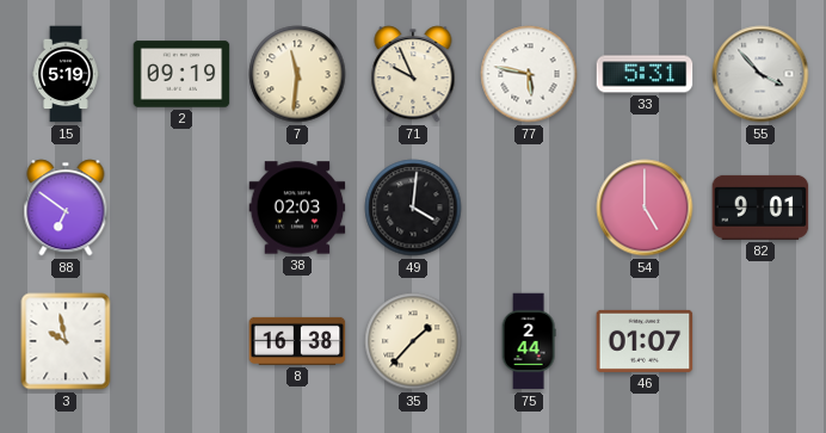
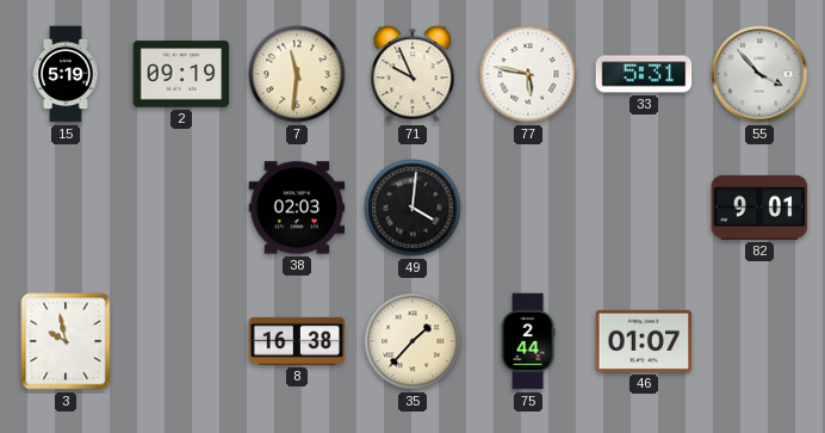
88: 6:51 -> none
54: 5:00 -> none
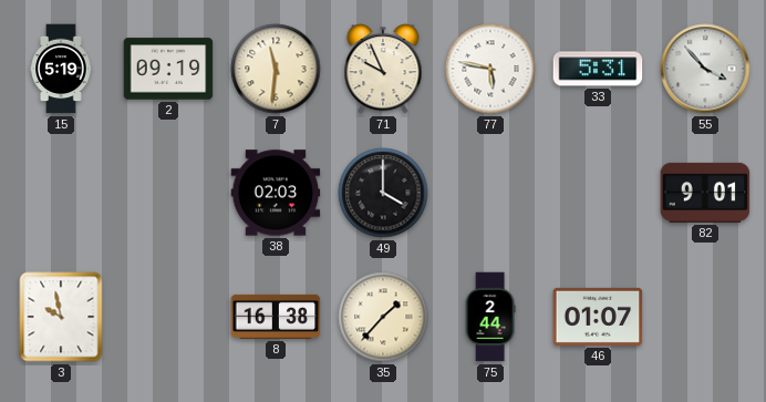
49: 4:01 -> 4:00
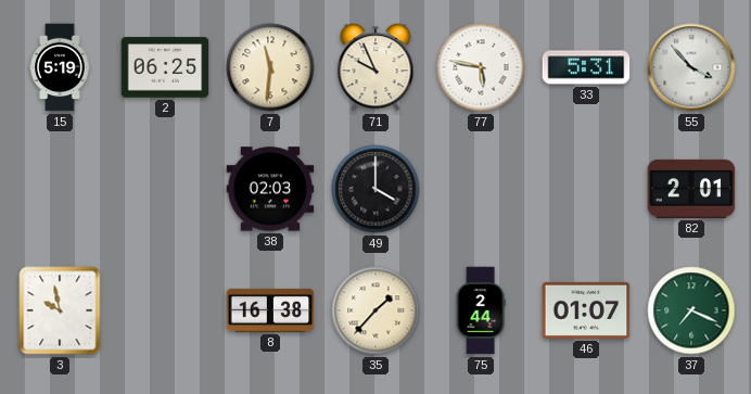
2: 09:19 -> 06:25
82: 9:01 -> 2:01
37: none -> 7:19
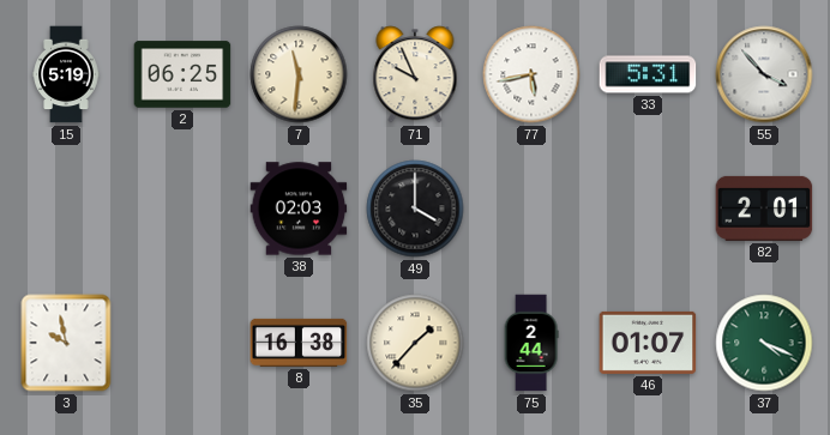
77: 5:47 -> 5:43
37: 7:19 -> 4:19
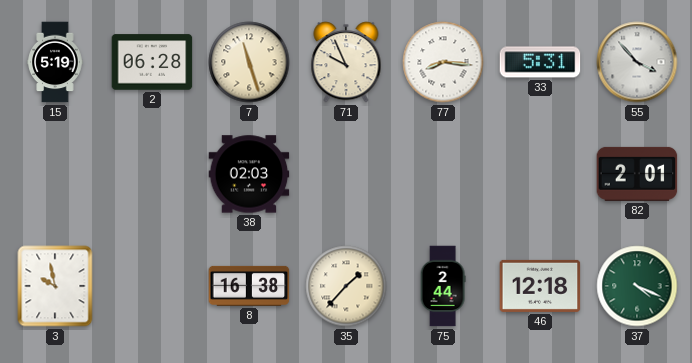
2: 06:25 -> 06:28
7: 11:31 -> 11:27
77: 5:43 -> 8:16
49: 4:00 -> none
46: 01:07 -> 12:18
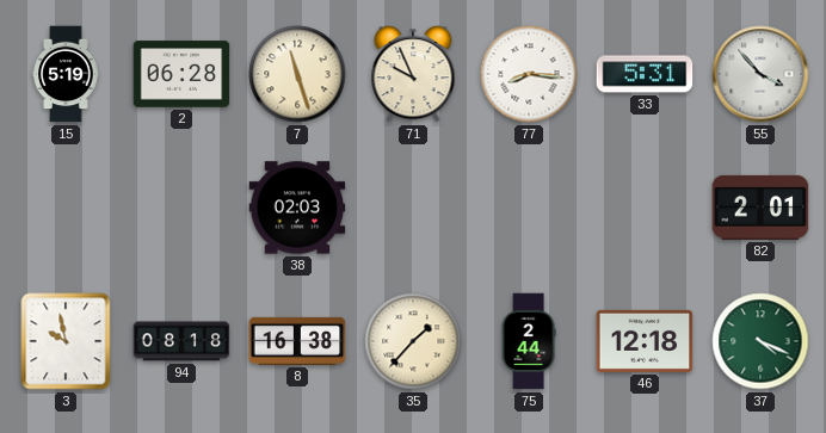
94: none -> 08:18
